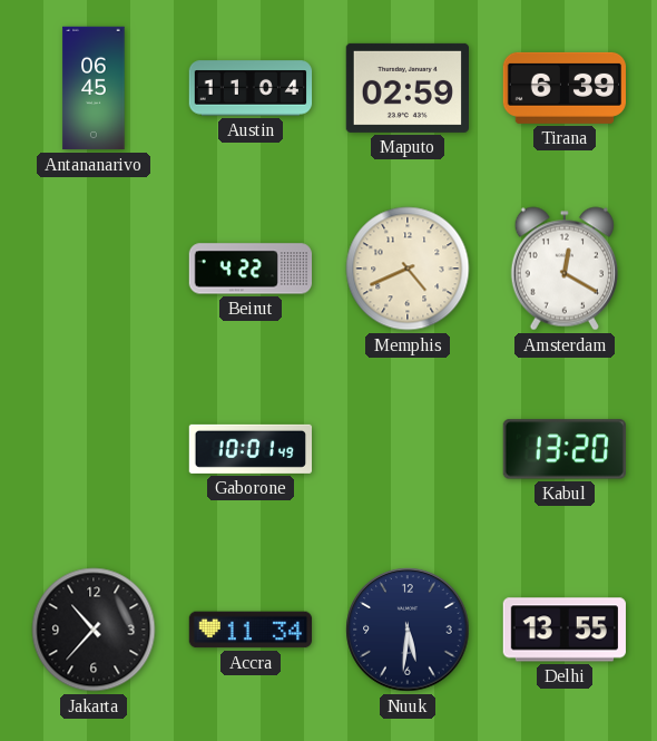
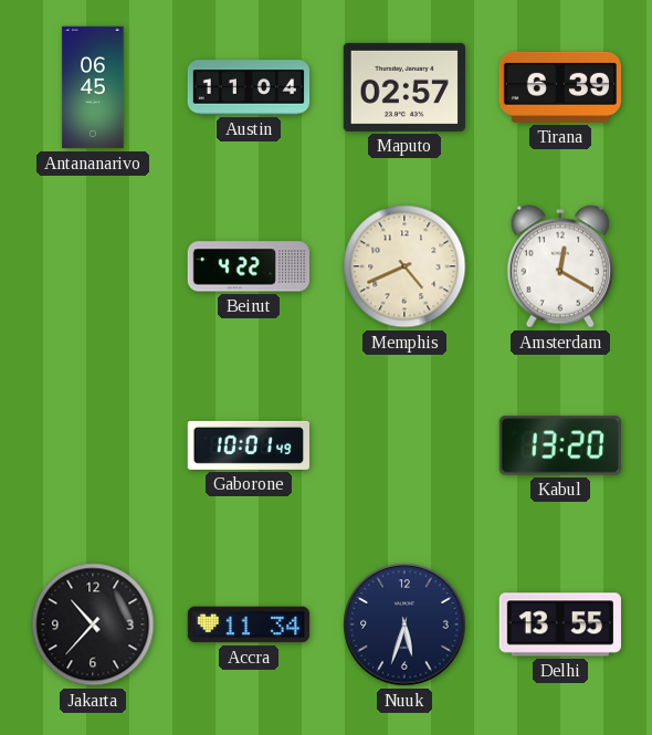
Maputo: 02:59 -> 02:57
Nuuk: 5:31 -> 5:33
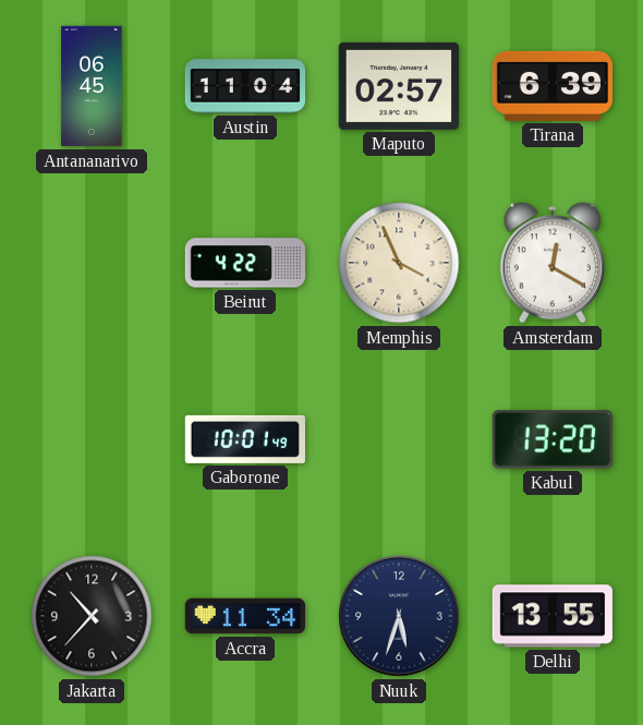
Memphis: 4:41 -> 3:56
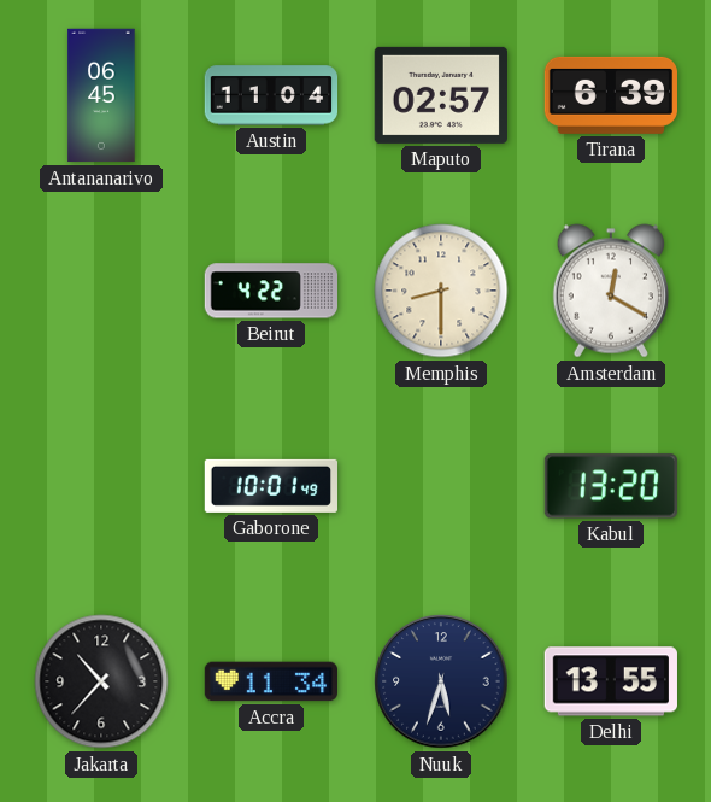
Memphis: 3:56 -> 8:30
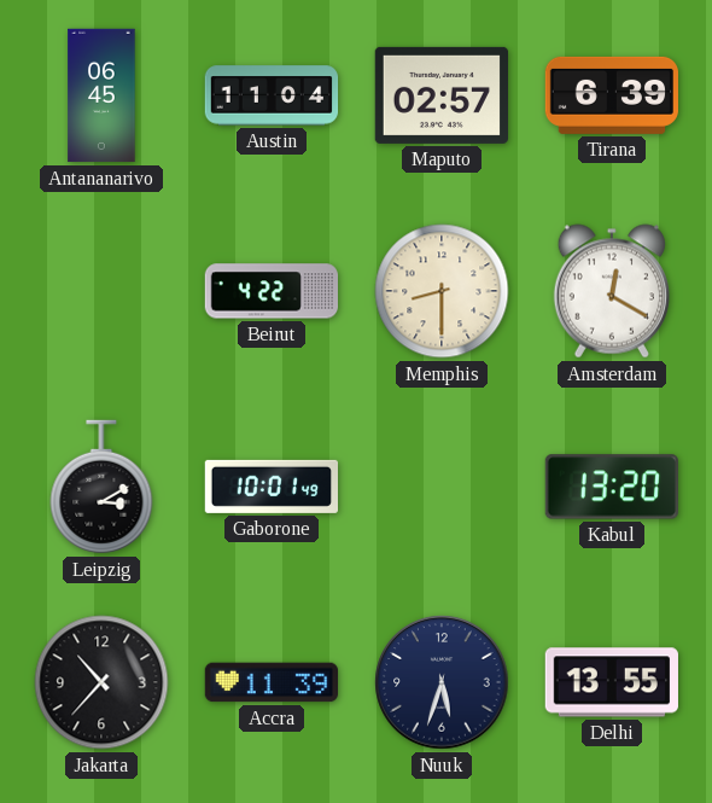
Leipzig: none -> 3:10
Accra: 11:34 -> 11:39
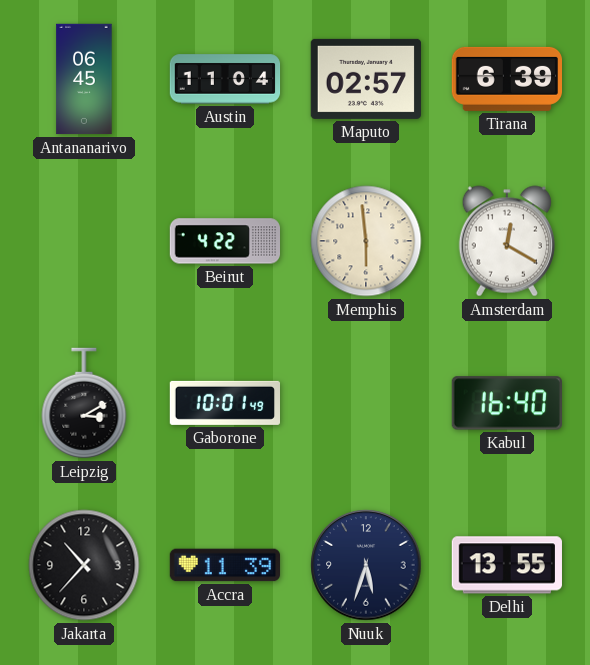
Memphis: 8:30 -> 5:59
Kabul: 13:20 -> 16:40
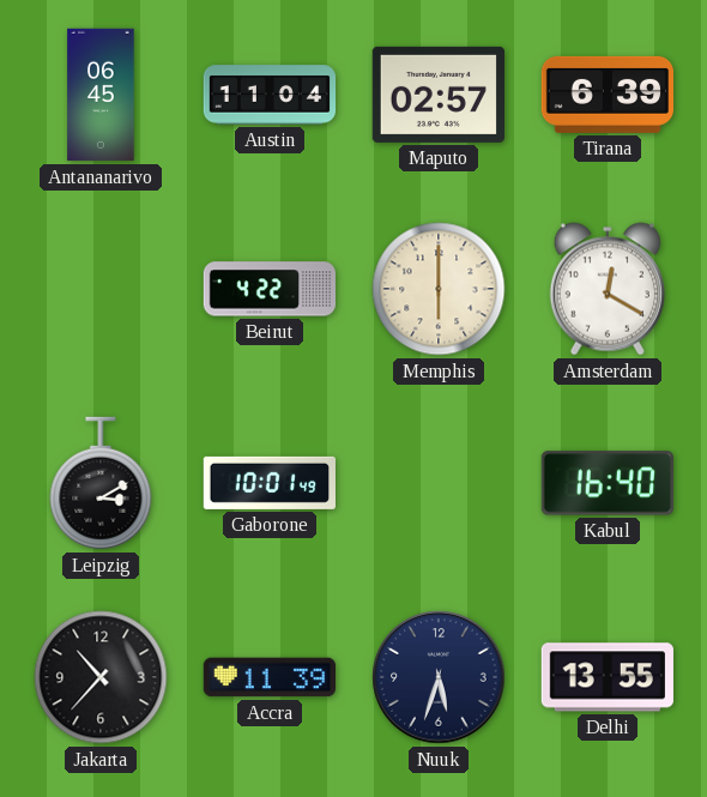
Memphis: 5:59 -> 6:00
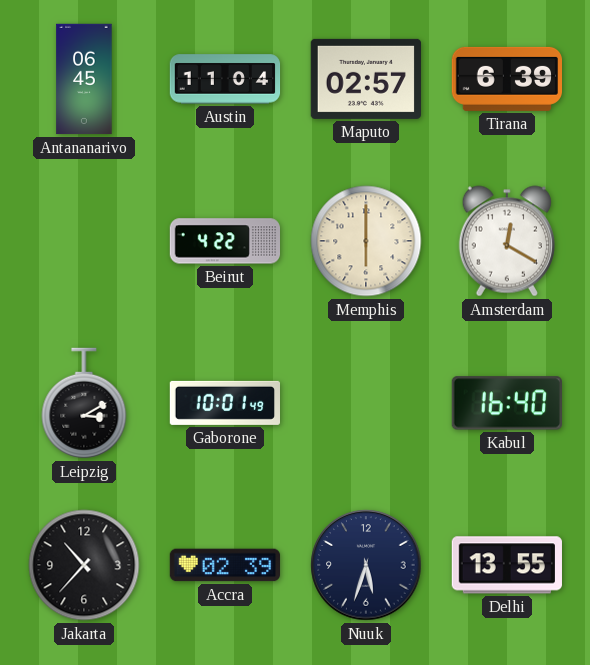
Accra: 11:39 -> 02:39
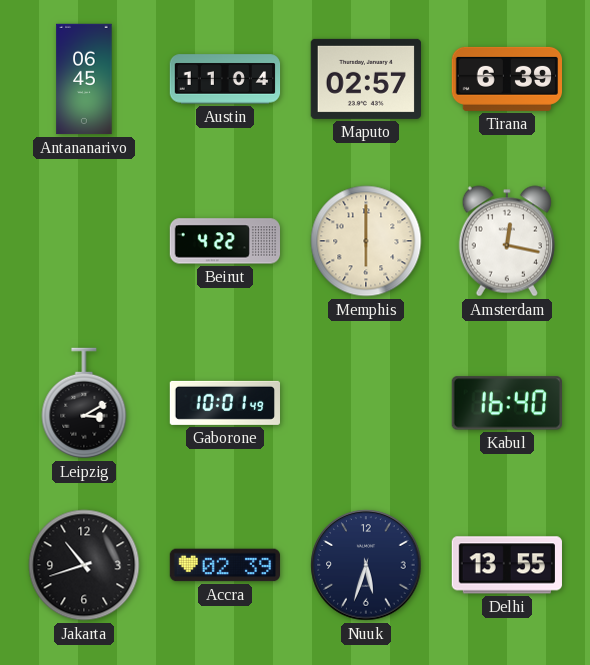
Amsterdam: 12:20 -> 12:17
Jakarta: 10:37 -> 10:42
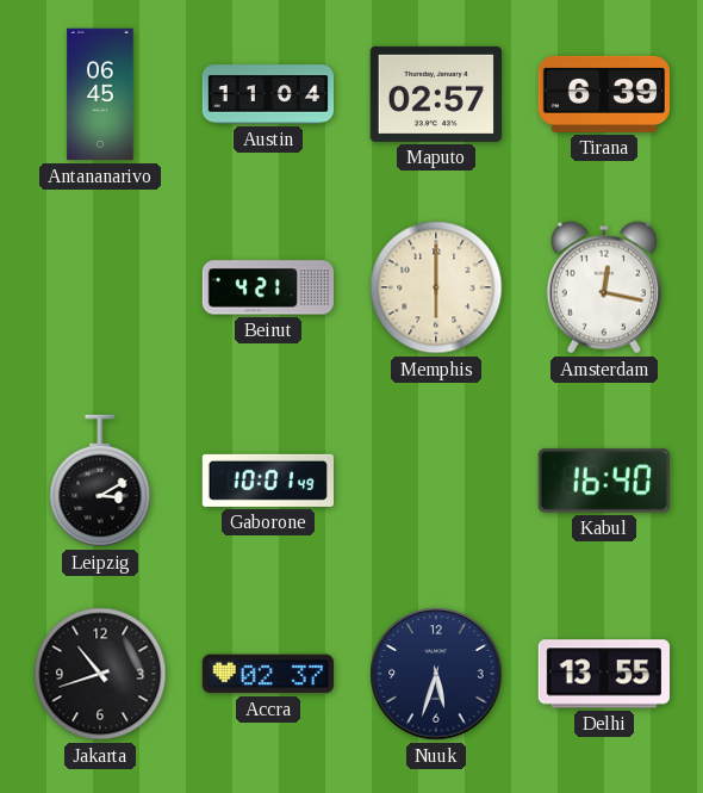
Beirut: 4:22 -> 4:21
Accra: 02:39 -> 02:37
